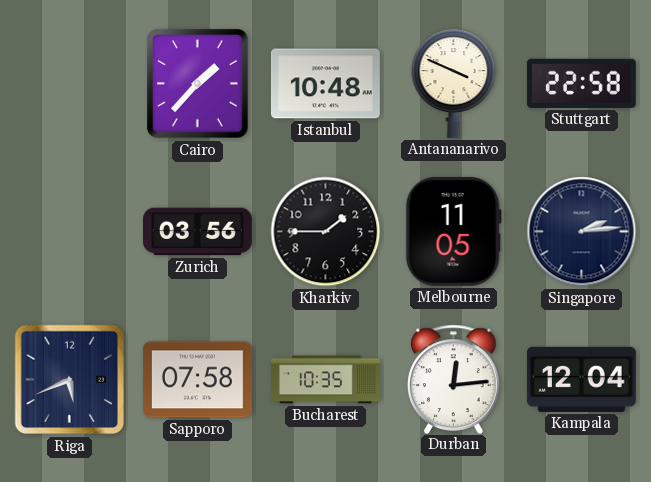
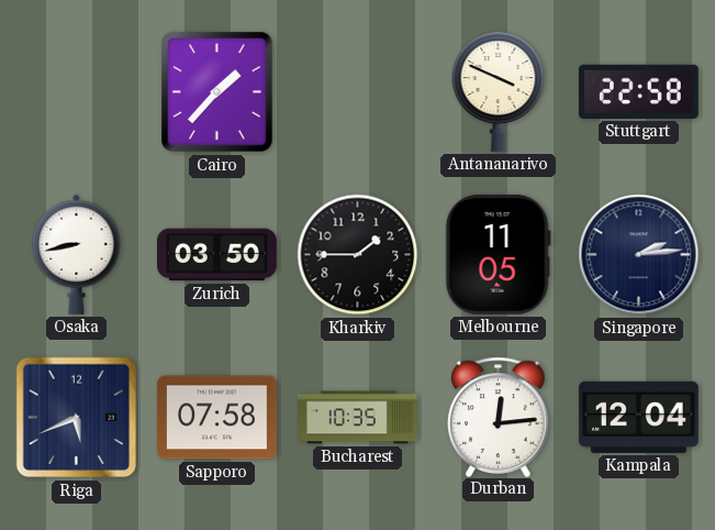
Istanbul: 10:48 -> none
Osaka: none -> 8:43
Zurich: 03:56 -> 03:50
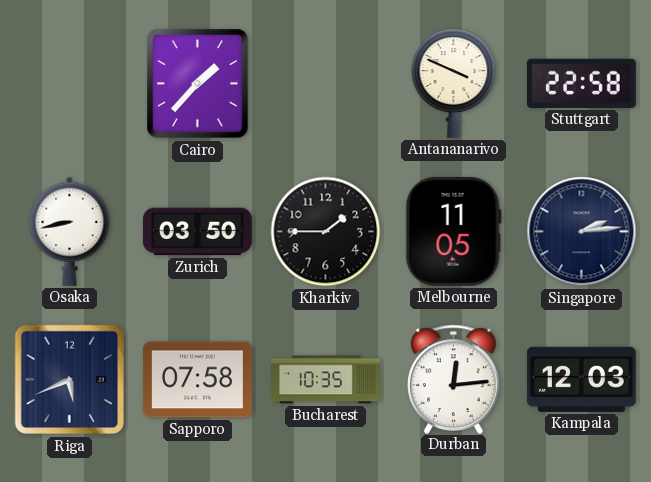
Kampala: 12:04 -> 12:03
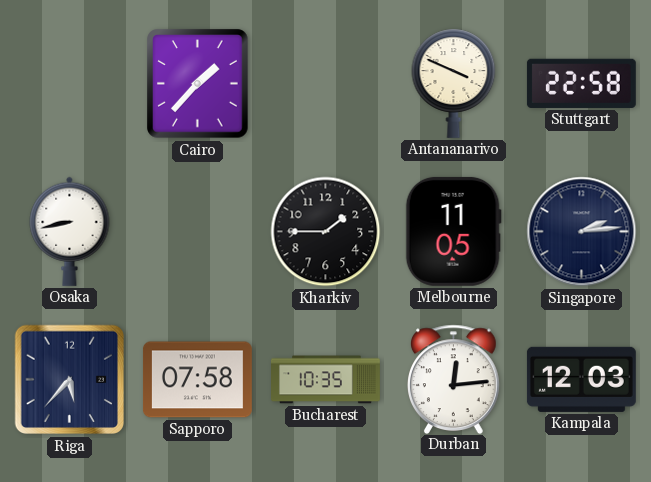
Zurich: 03:50 -> none
Riga: 5:41 -> 5:37
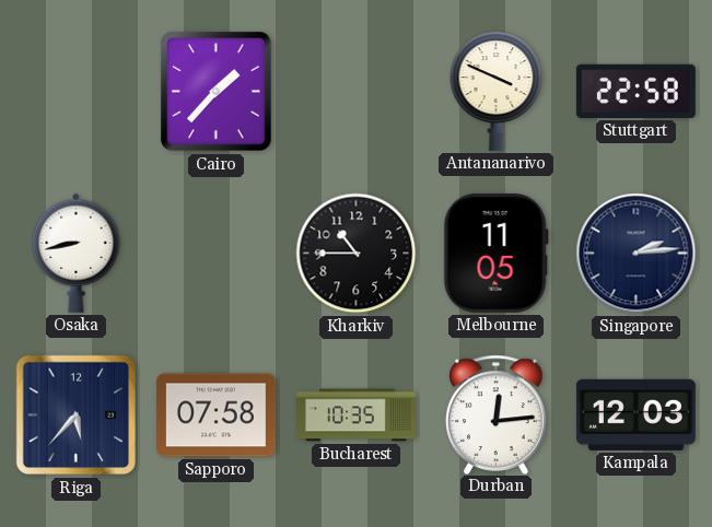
Kharkiv: 1:45 -> 10:45
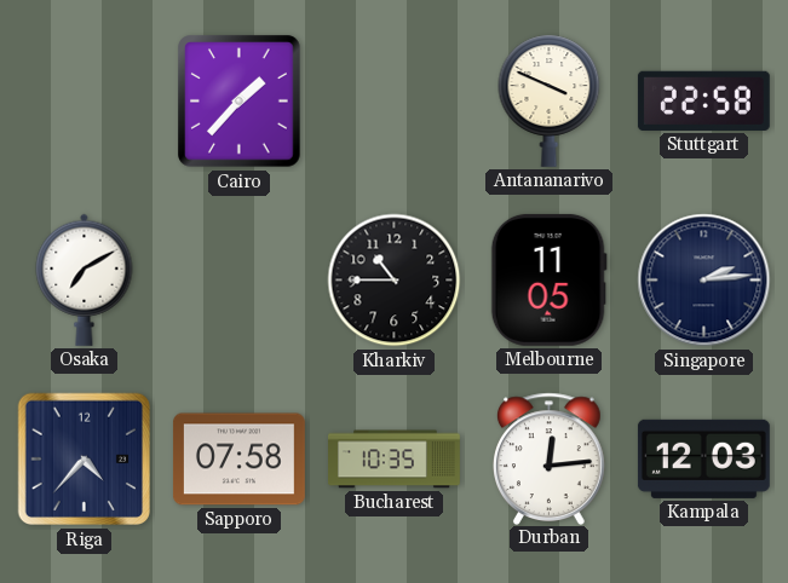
Osaka: 8:43 -> 7:10
Riga: 5:37 -> 4:37
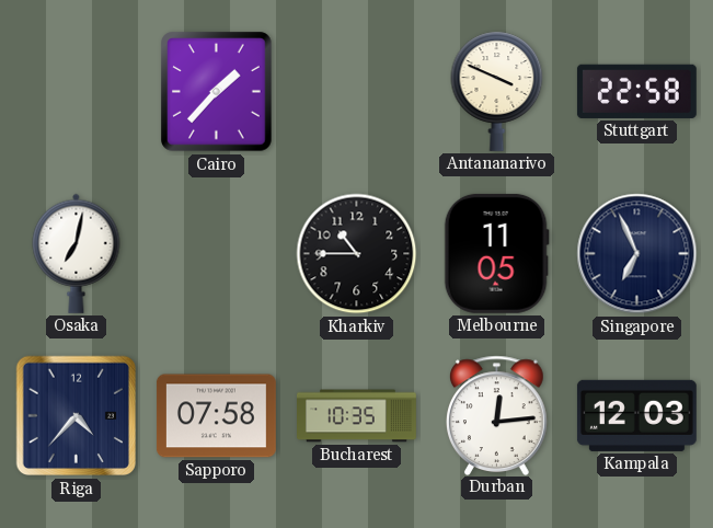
Osaka: 7:10 -> 7:02
Singapore: 2:14 -> 6:56
